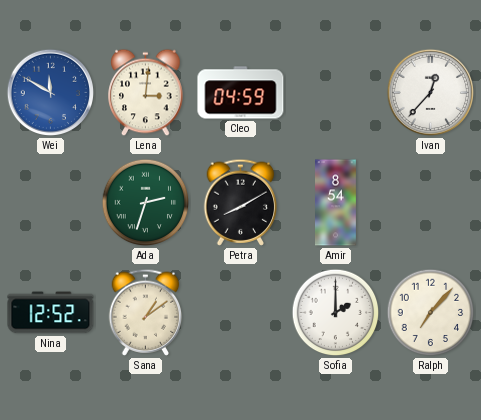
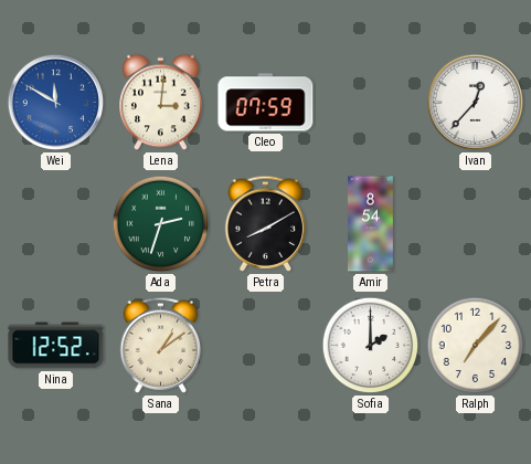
Cleo: 04:59 -> 07:59
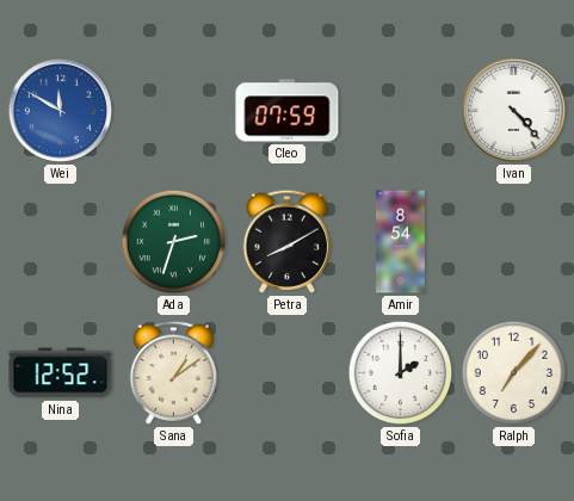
Lena: 3:01 -> none
Ivan: 12:37 -> 4:23
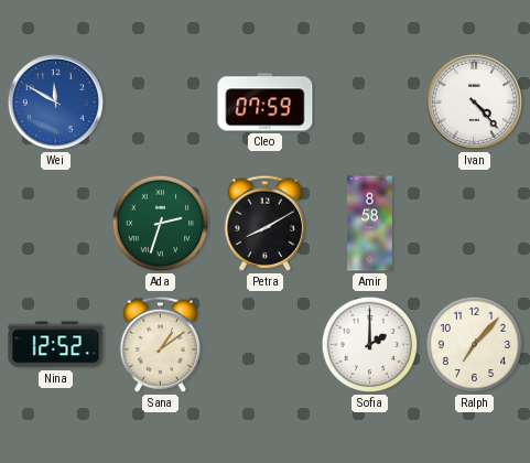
Amir: 8:54 -> 8:58
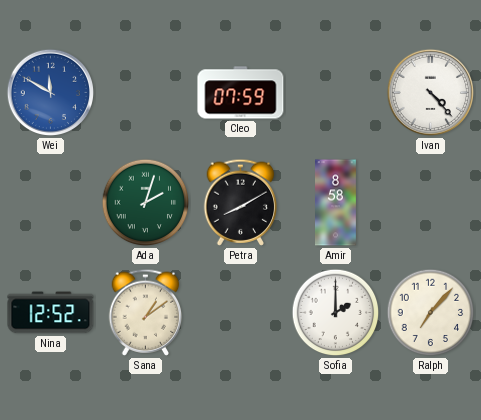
Ada: 2:33 -> 2:03
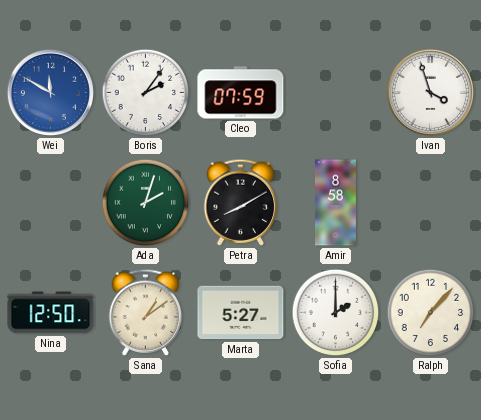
Boris: none -> 2:06
Ivan: 4:23 -> 3:57
Nina: 12:52 -> 12:50
Marta: none -> 5:27
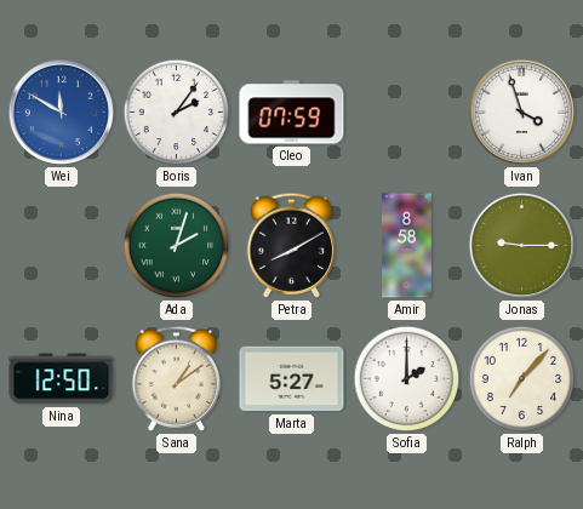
Jonas: none -> 9:15
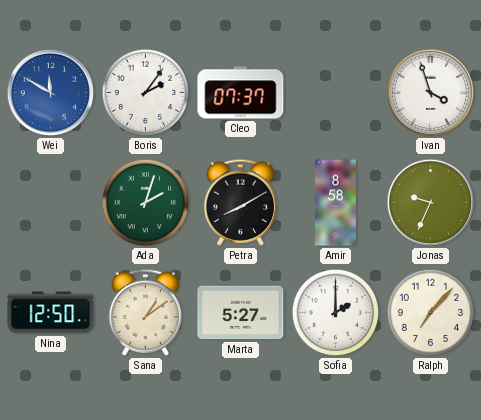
Cleo: 07:59 -> 07:37
Jonas: 9:15 -> 9:34
